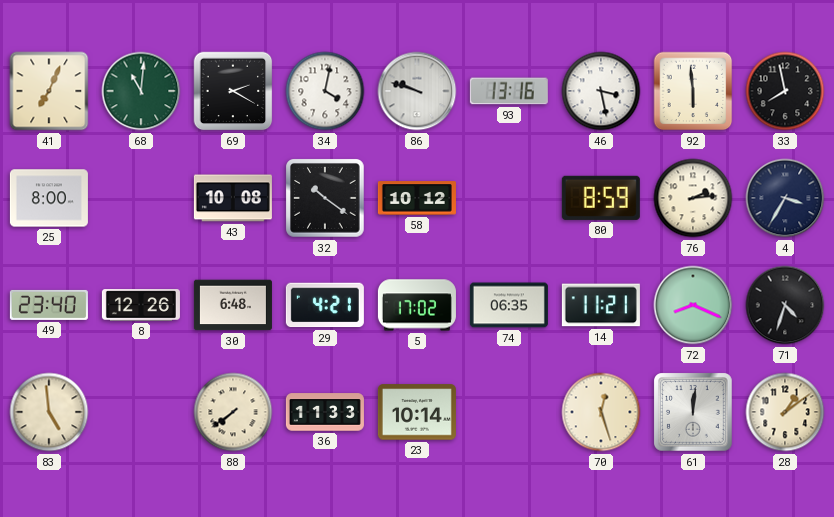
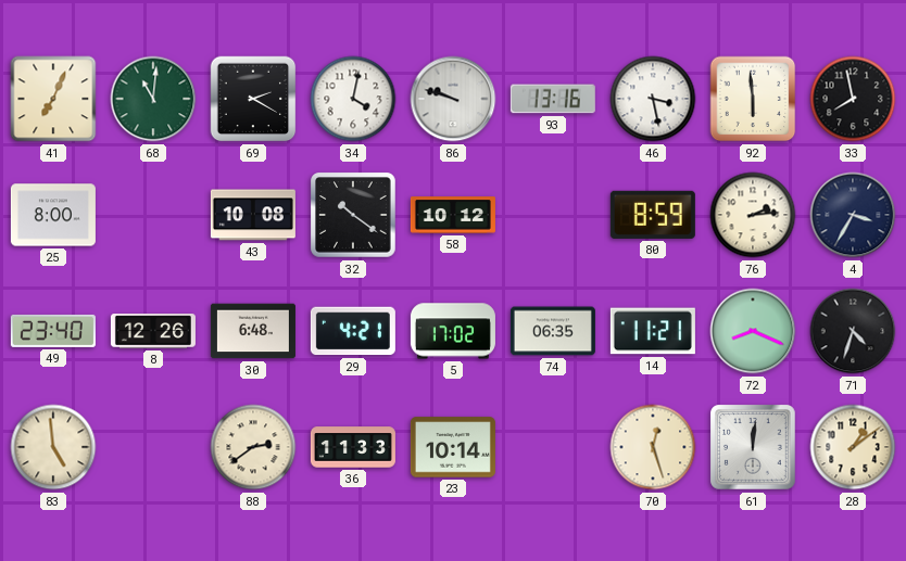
88: 7:39 -> 2:39
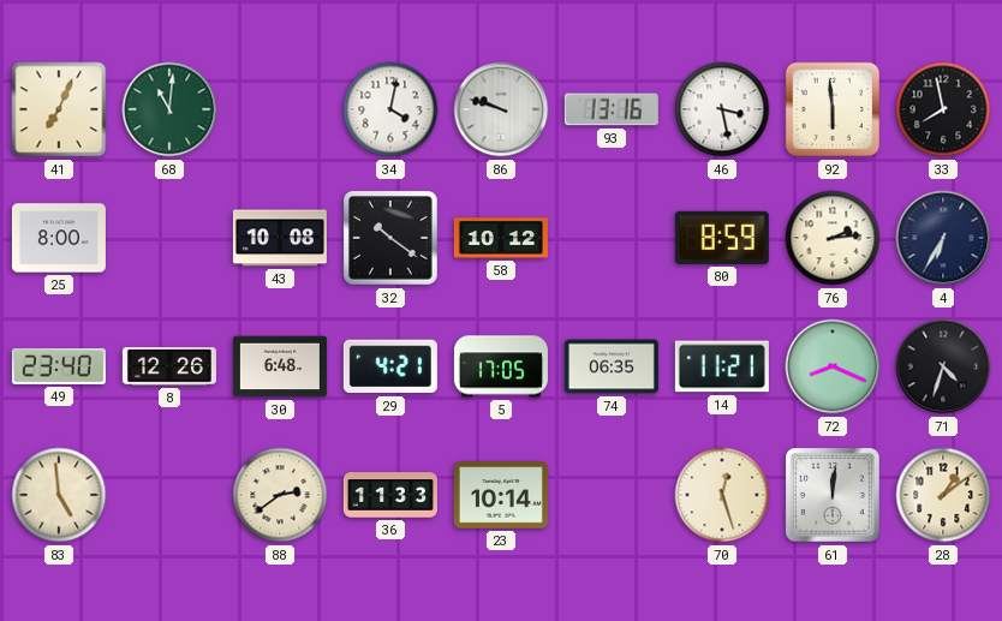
69: 2:20 -> none
4: 3:35 -> 6:35
5: 17:02 -> 17:05
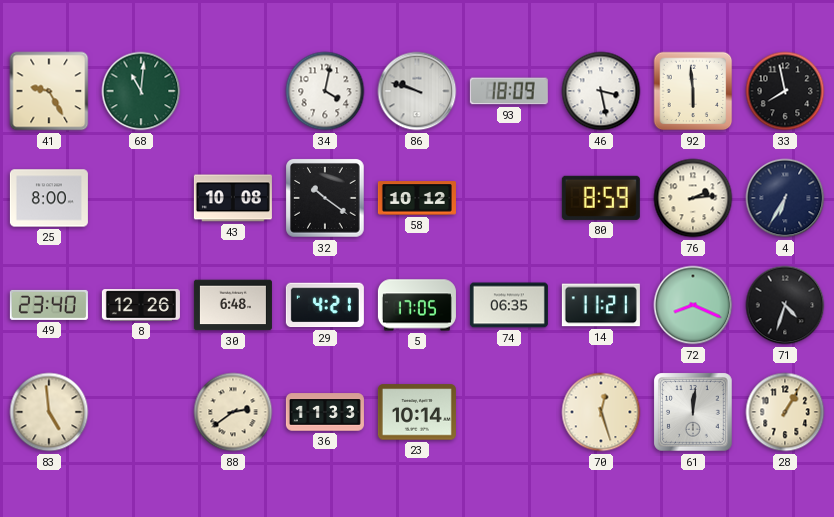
41: 7:04 -> 9:25
93: 13:16 -> 18:09
28: 1:09 -> 1:05
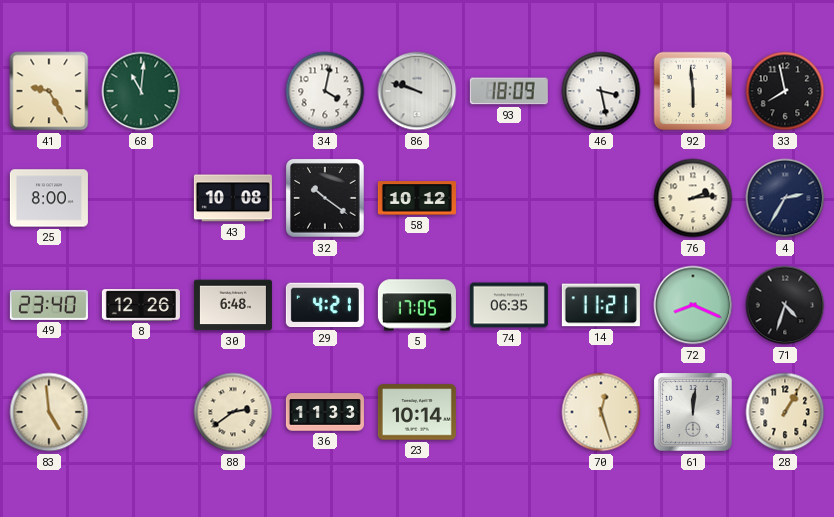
80: 8:59 -> none
4: 6:35 -> 2:35
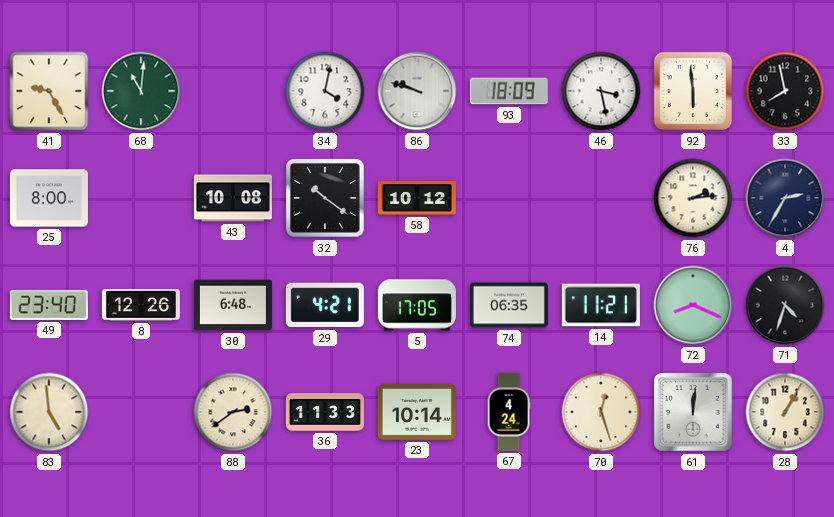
67: none -> 4:24
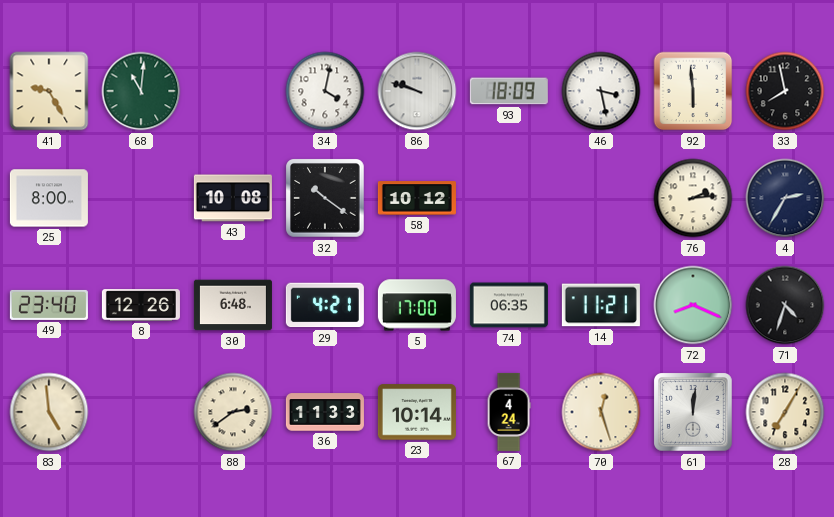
5: 17:05 -> 17:00
28: 1:05 -> 7:05
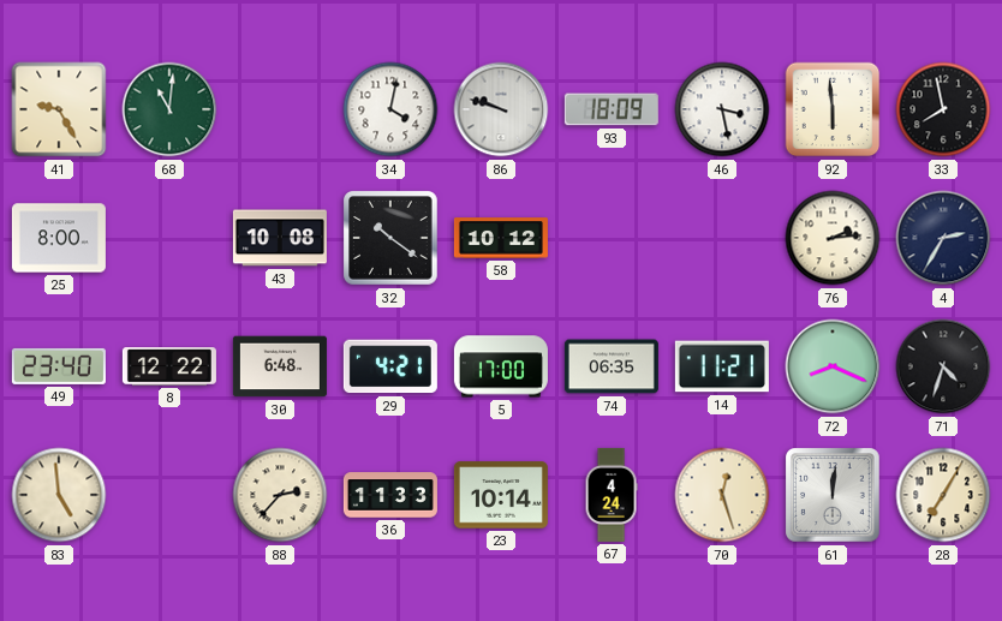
8: 12:26 -> 12:22
88: 2:39 -> 2:37
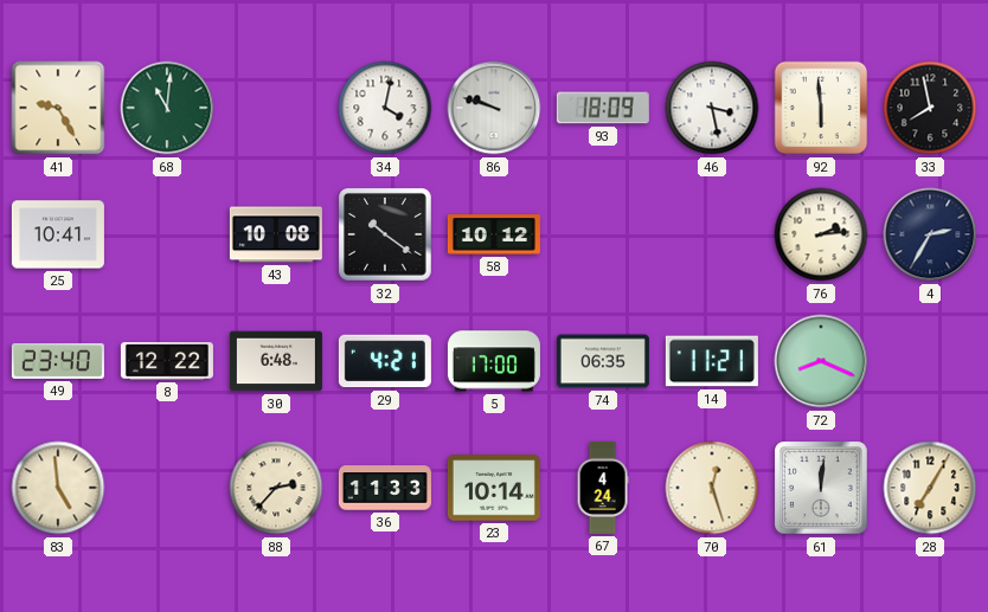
25: 8:00 -> 10:41
71: 4:33 -> none
